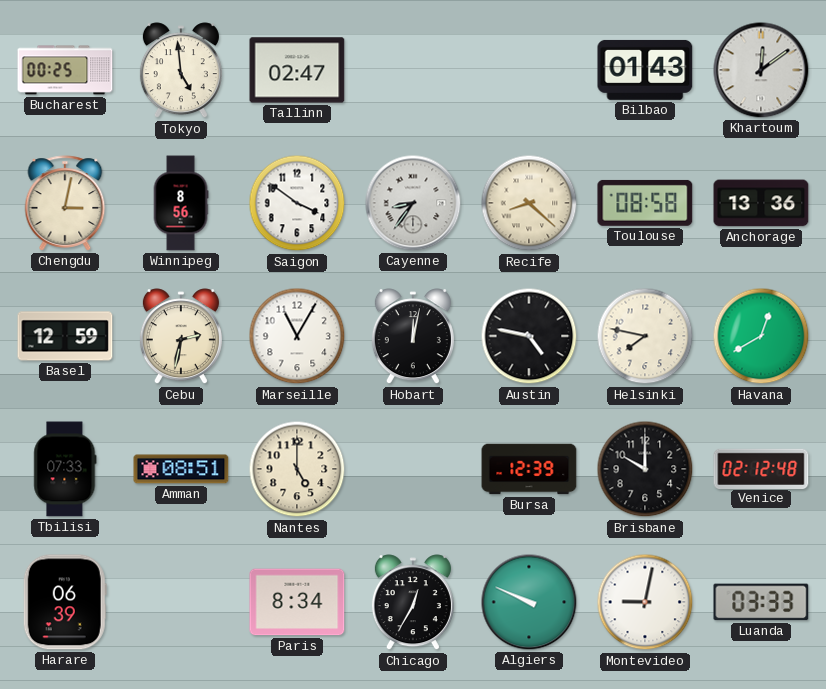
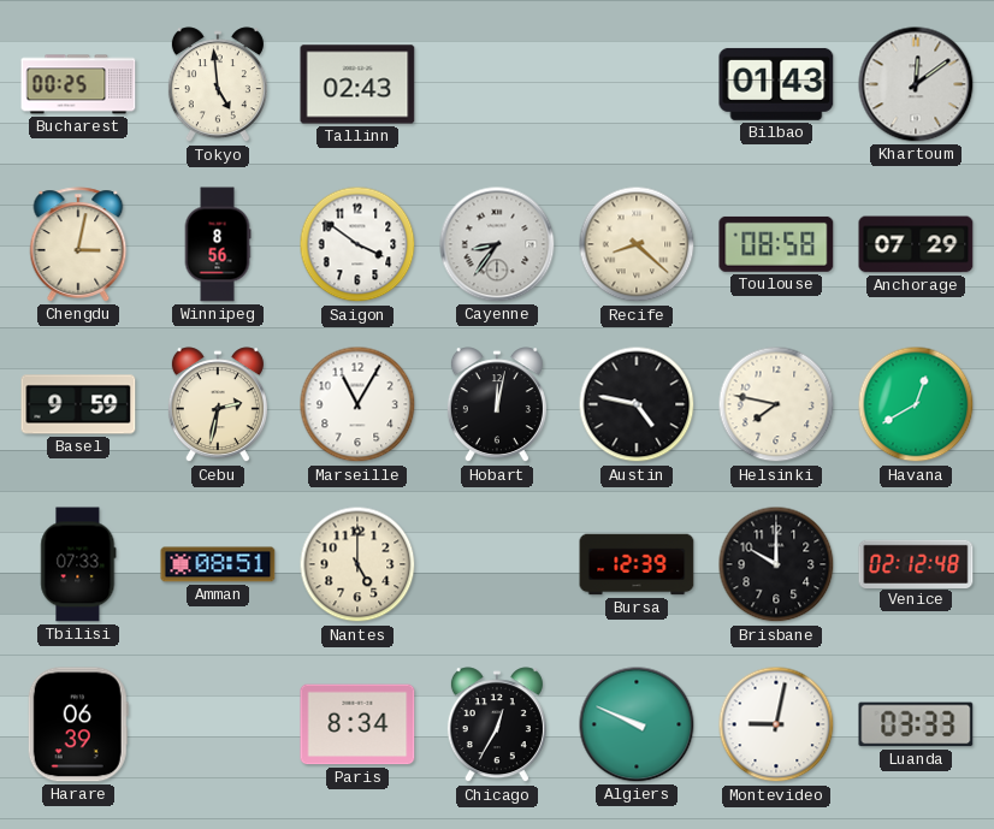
Tallinn: 02:47 -> 02:43
Anchorage: 13:36 -> 07:29
Basel: 12:59 -> 9:59
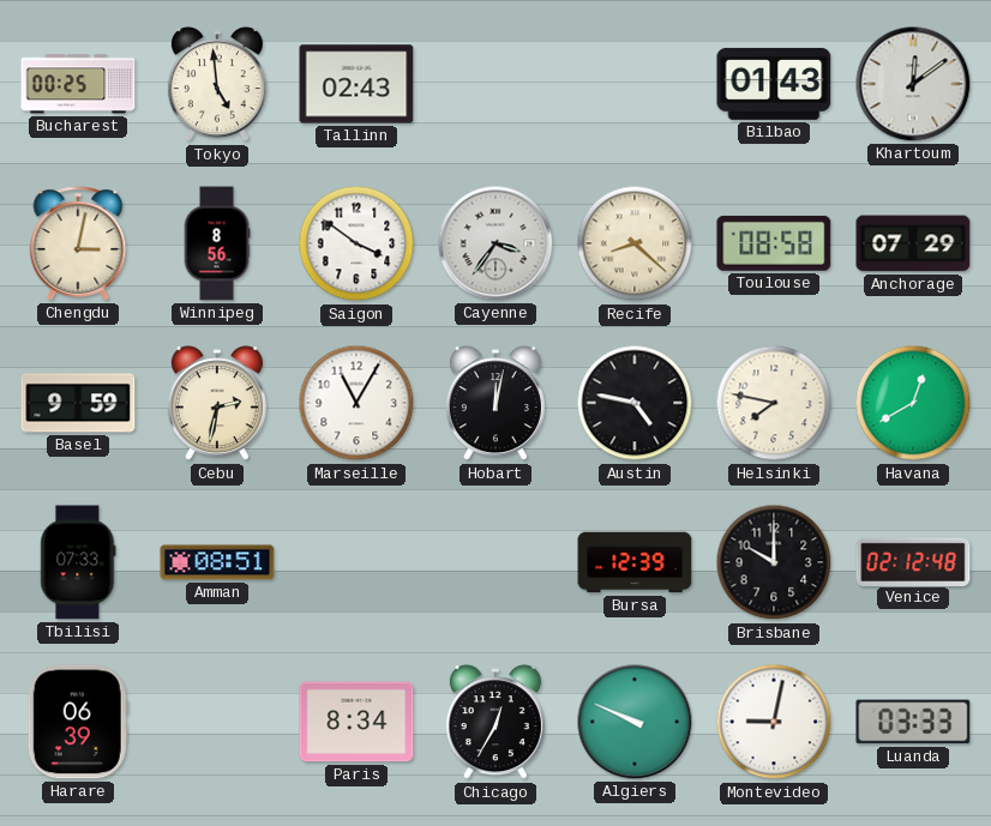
Cayenne: 8:36 -> 3:36
Nantes: 5:00 -> none
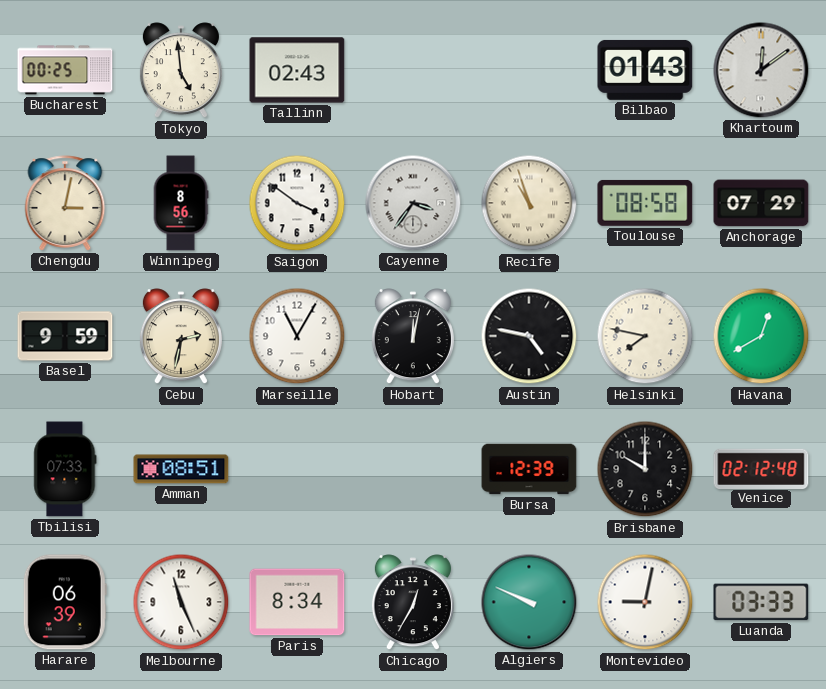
Recife: 8:22 -> 10:57
Melbourne: none -> 11:26
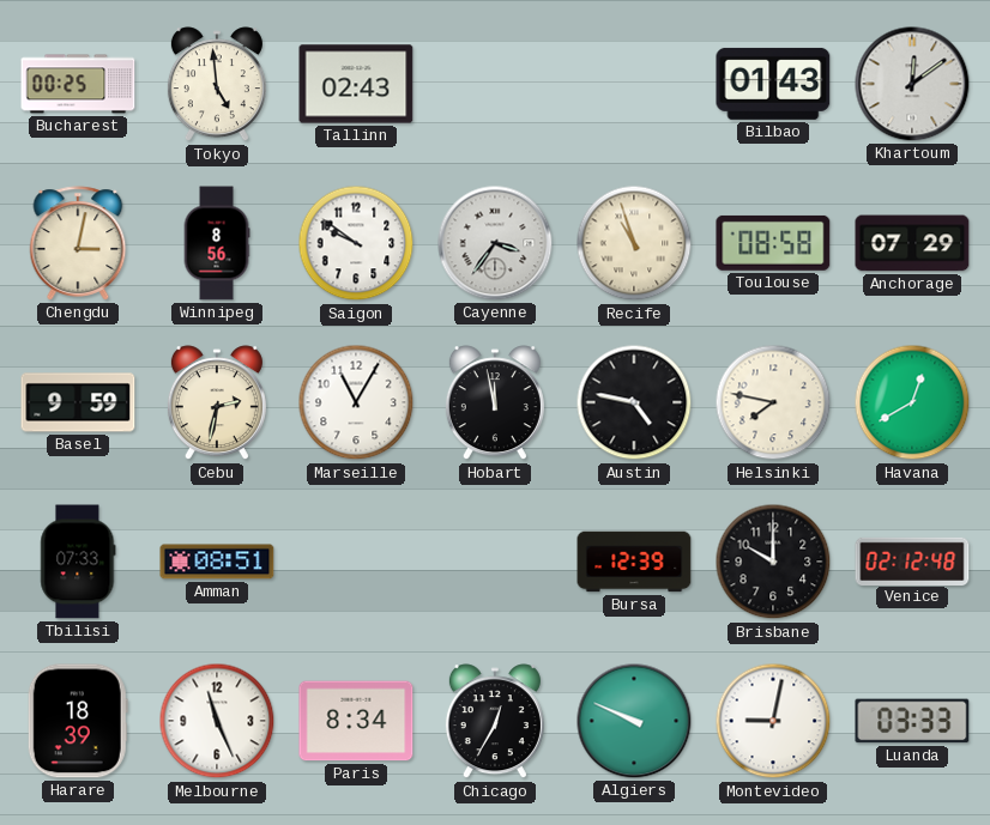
Saigon: 3:51 -> 9:51
Hobart: 12:02 -> 11:58
Harare: 06:39 -> 18:39
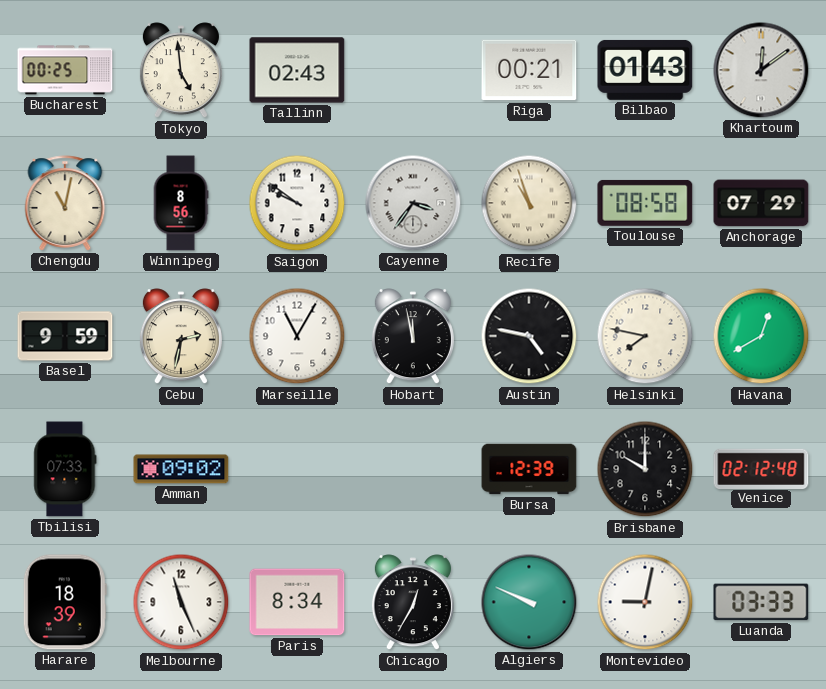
Riga: none -> 00:21
Chengdu: 3:02 -> 11:02
Amman: 08:51 -> 09:02
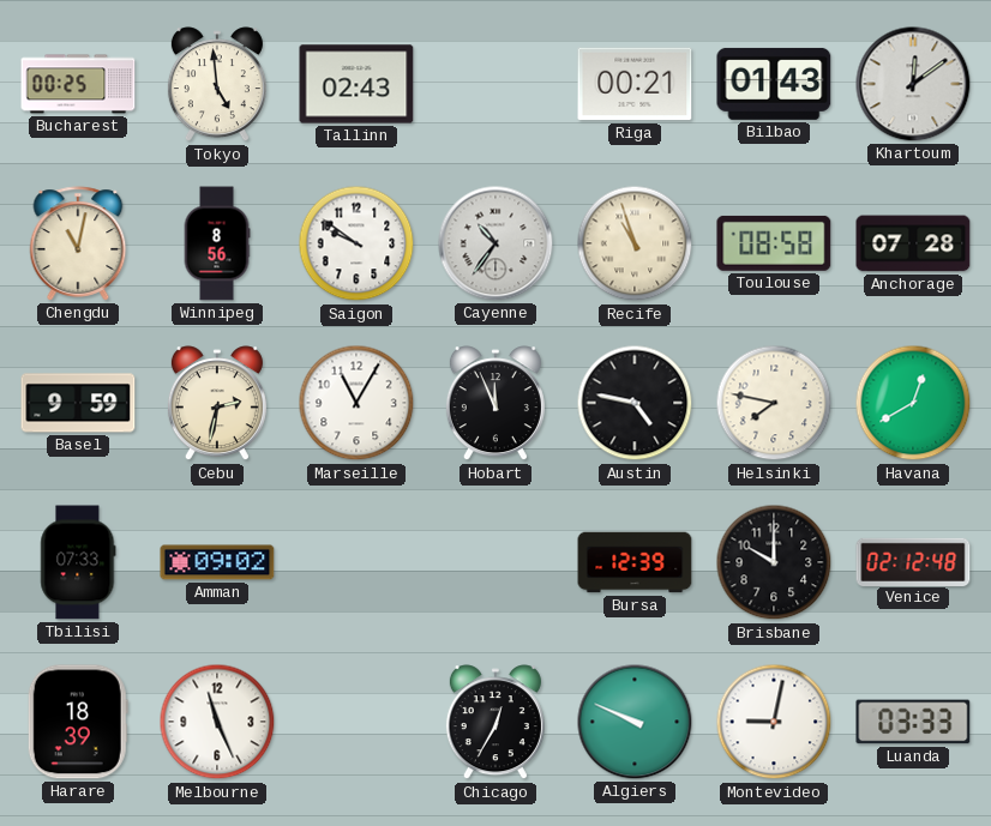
Cayenne: 3:36 -> 10:36
Anchorage: 07:29 -> 07:28
Hobart: 11:58 -> 11:56
Paris: 8:34 -> none
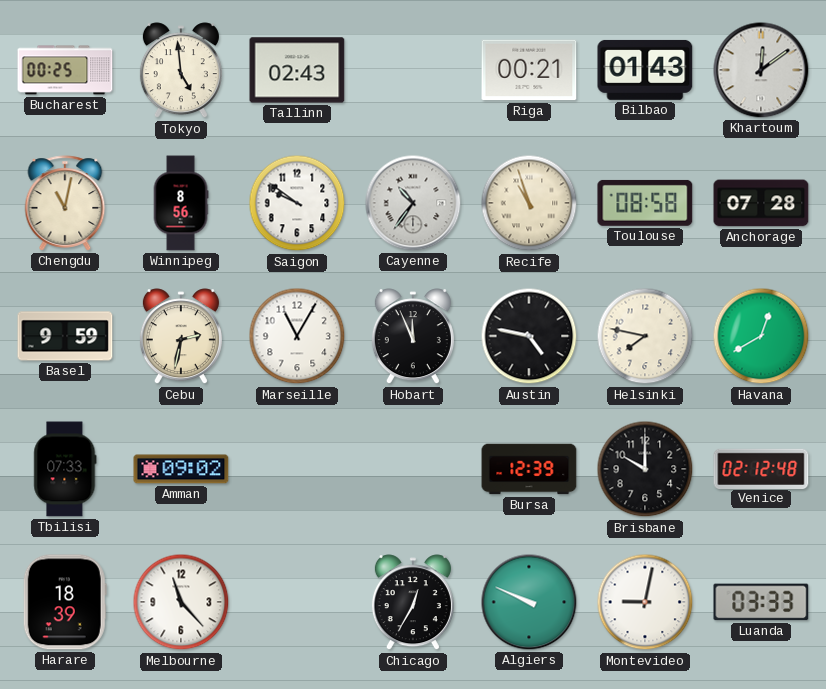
Melbourne: 11:26 -> 11:23
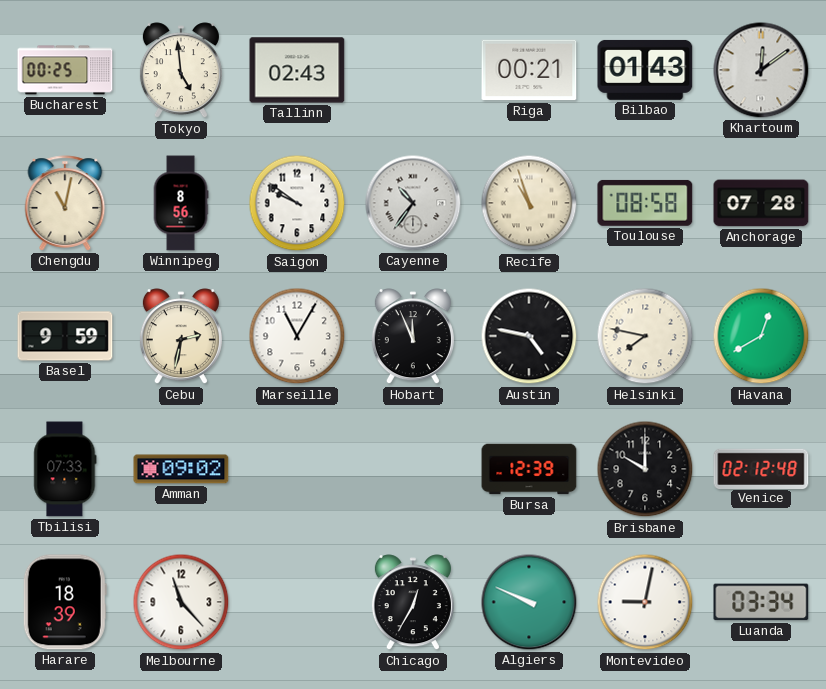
Luanda: 03:33 -> 03:34
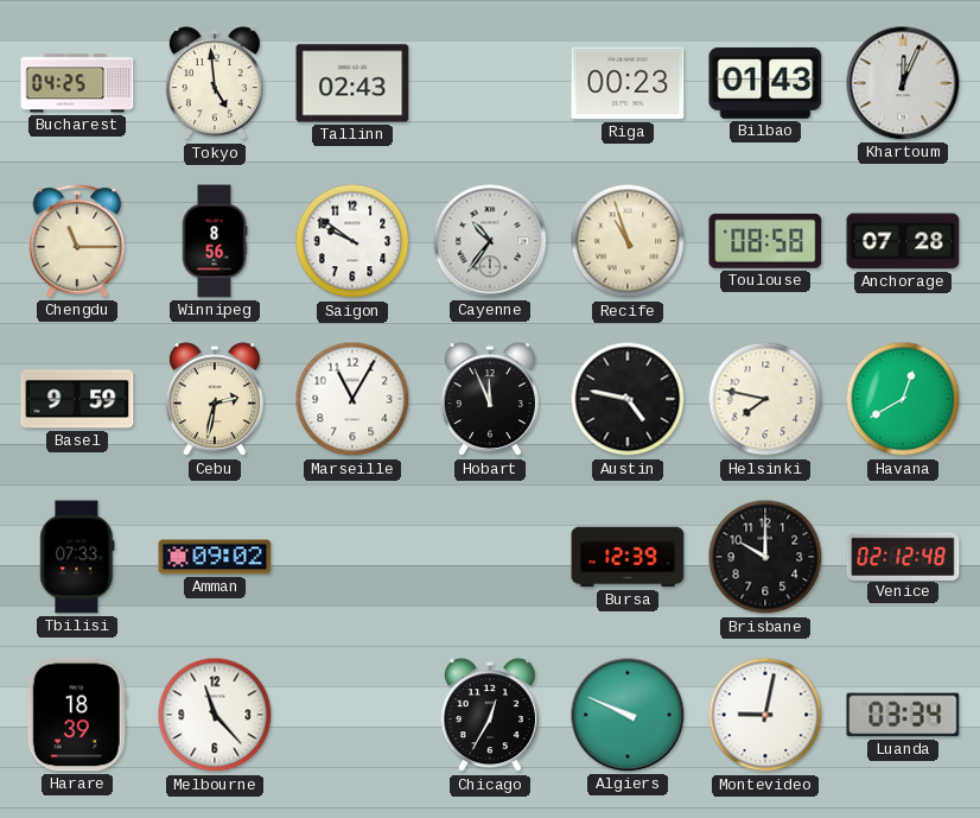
Bucharest: 00:25 -> 04:25
Riga: 00:21 -> 00:23
Khartoum: 12:09 -> 12:04
Chengdu: 11:02 -> 11:15
